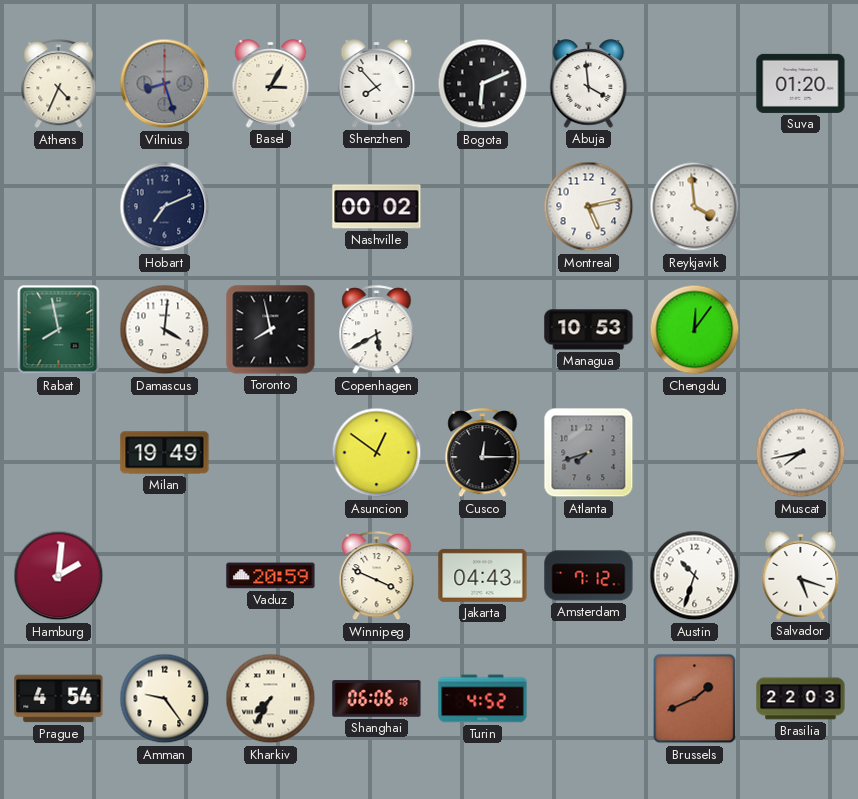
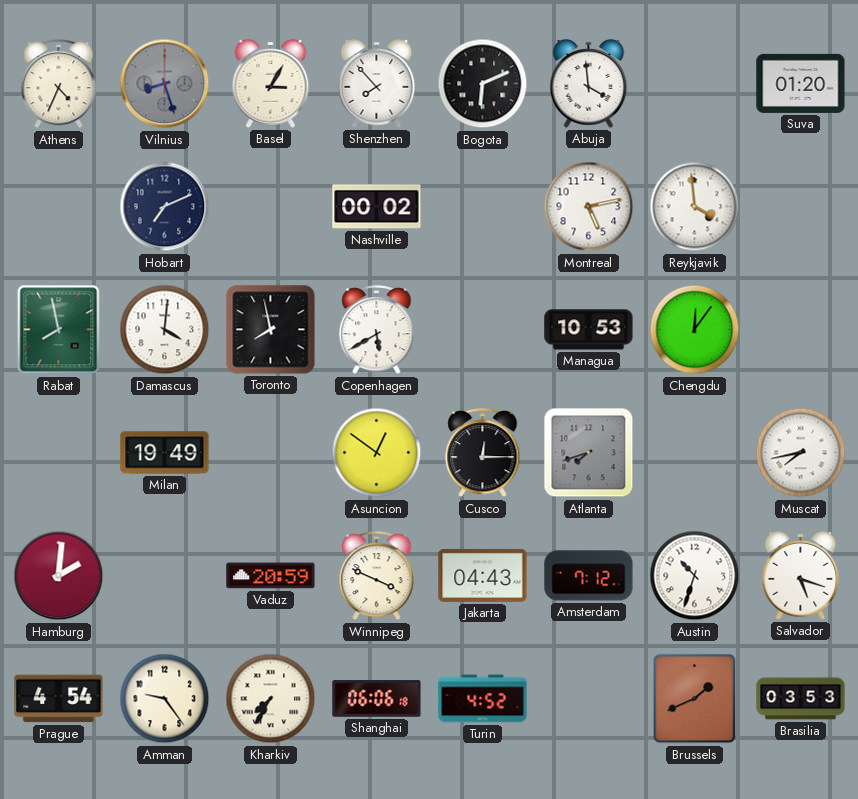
Brasilia: 22:03 -> 03:53
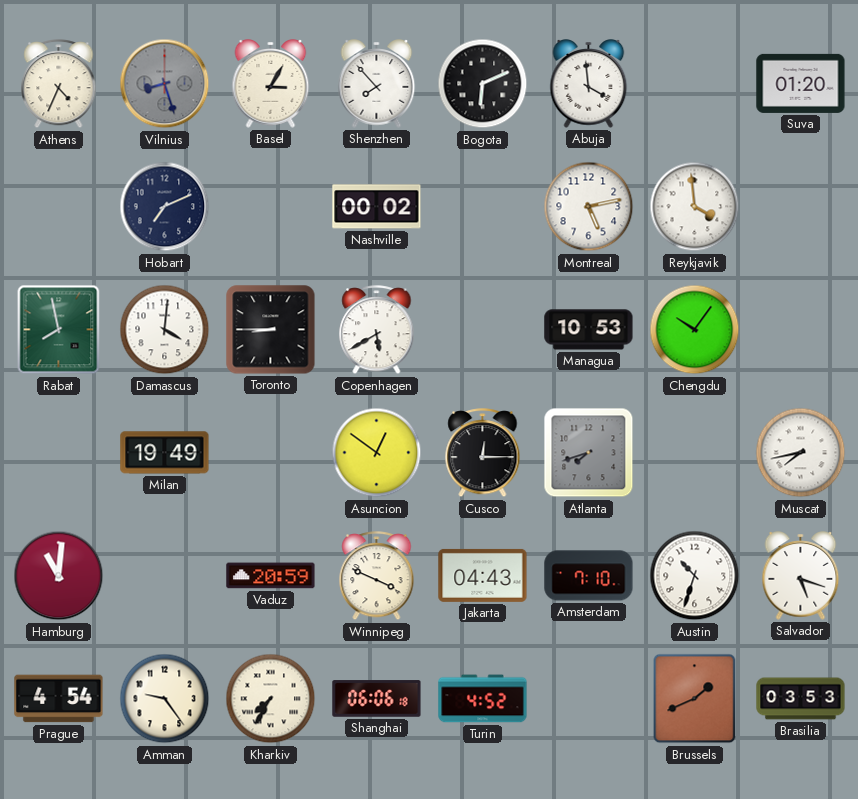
Toronto: 7:58 -> 8:45
Chengdu: 12:06 -> 10:06
Hamburg: 2:01 -> 11:01
Amsterdam: 7:12 -> 7:10
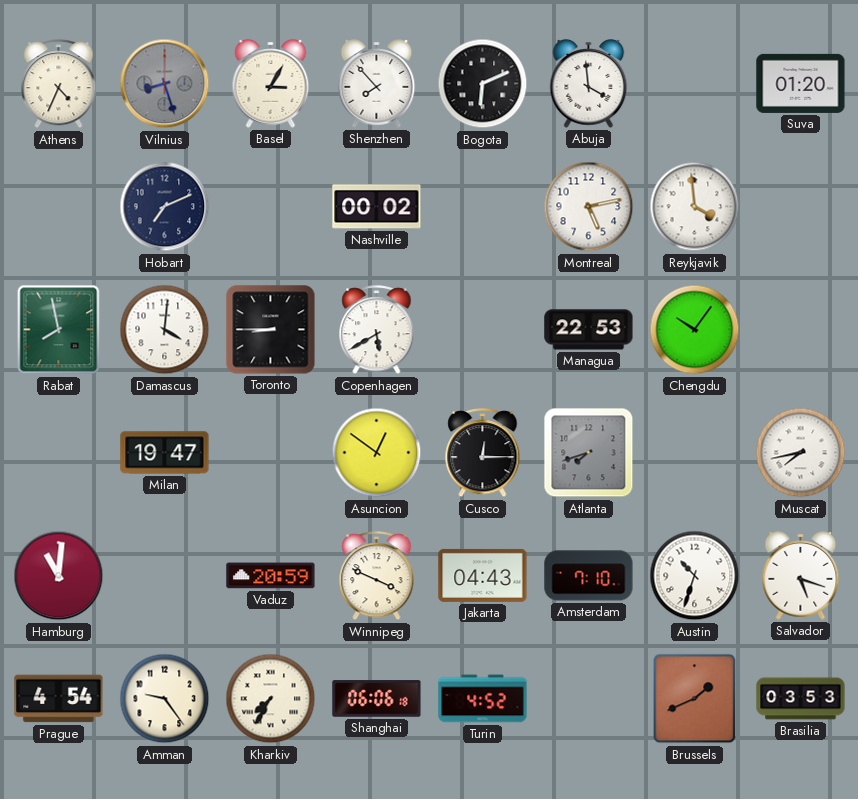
Managua: 10:53 -> 22:53
Milan: 19:49 -> 19:47
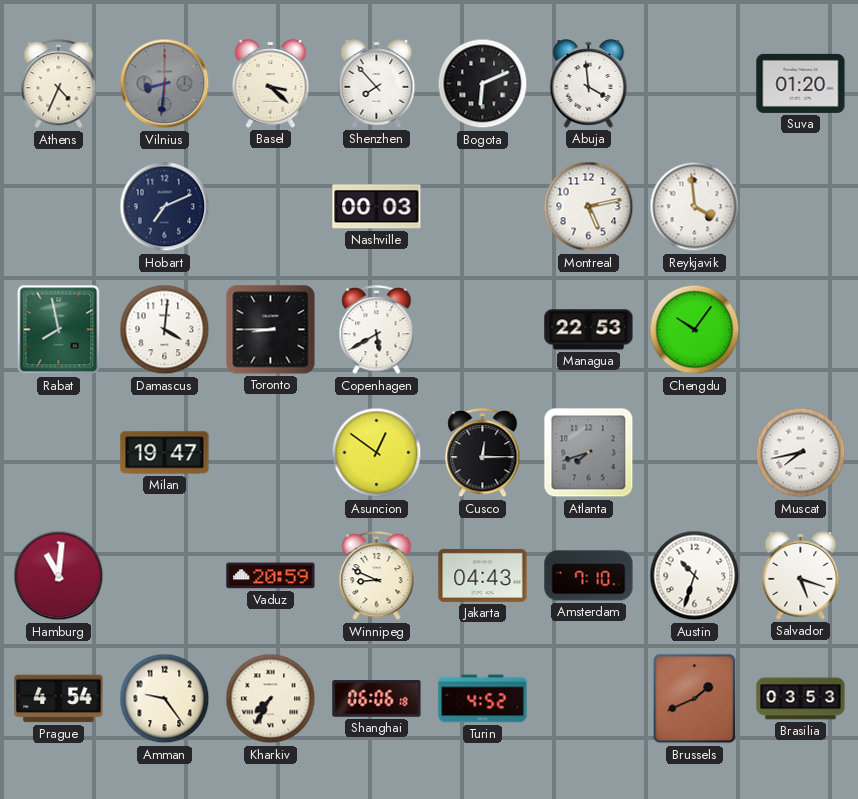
Vilnius: 8:27 -> 8:31
Basel: 3:05 -> 3:22
Nashville: 00:02 -> 00:03
Winnipeg: 3:49 -> 8:49
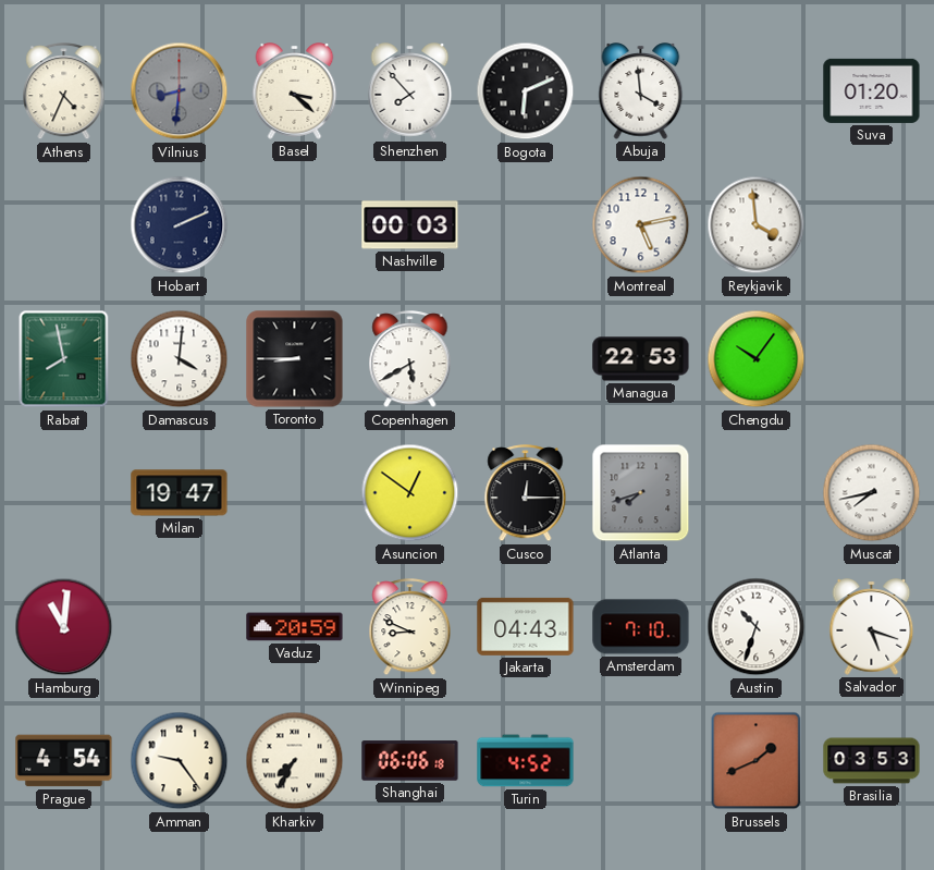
Hobart: 7:11 -> 2:11
